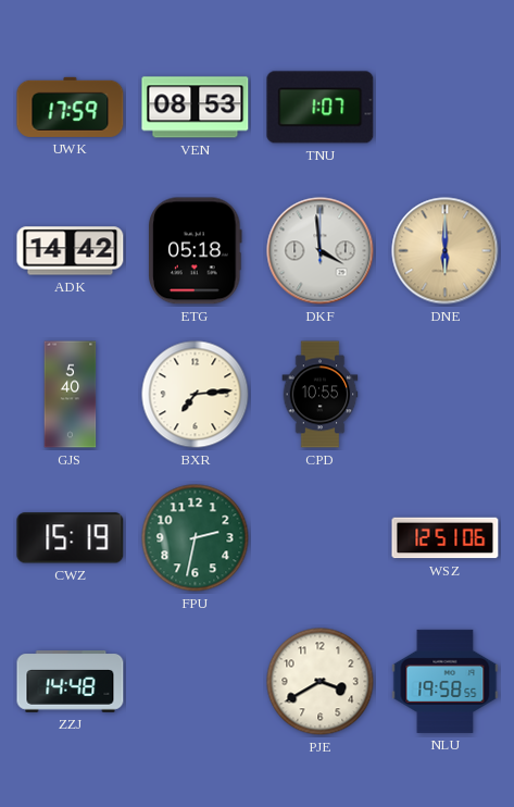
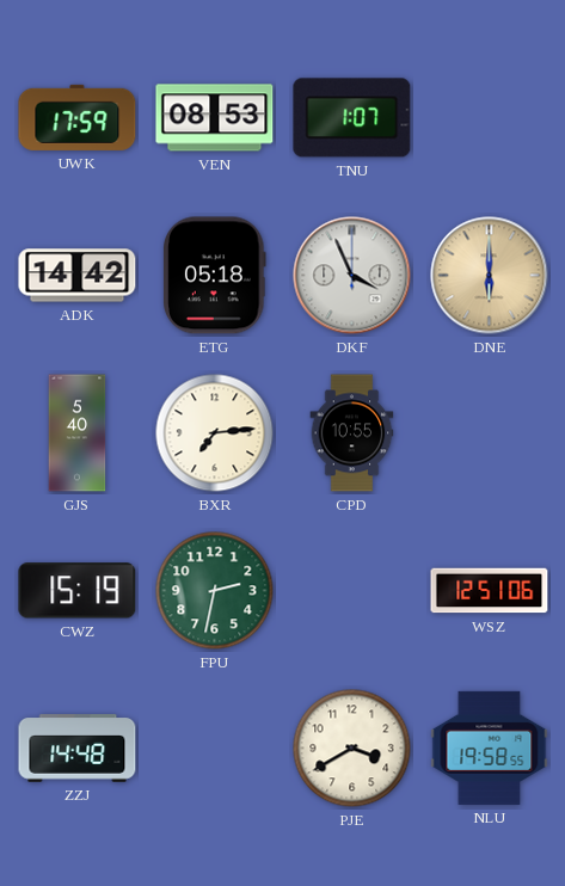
DKF: 3:59 -> 3:56
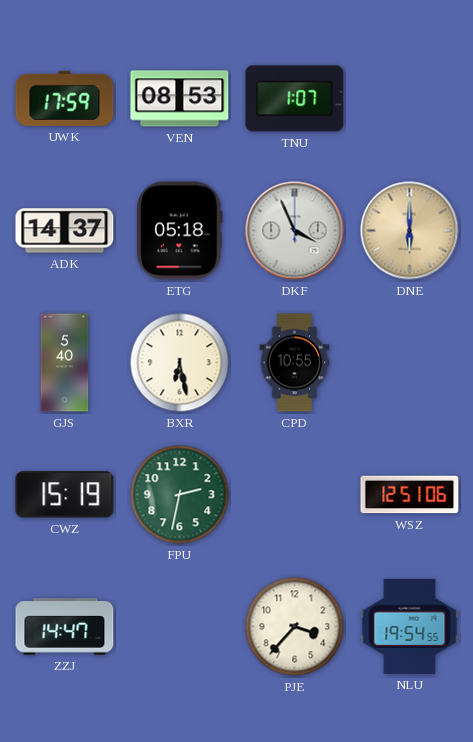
ADK: 14:42 -> 14:37
BXR: 7:14 -> 6:28
ZZJ: 14:48 -> 14:47
PJE: 3:40 -> 3:37
NLU: 19:58 -> 19:54
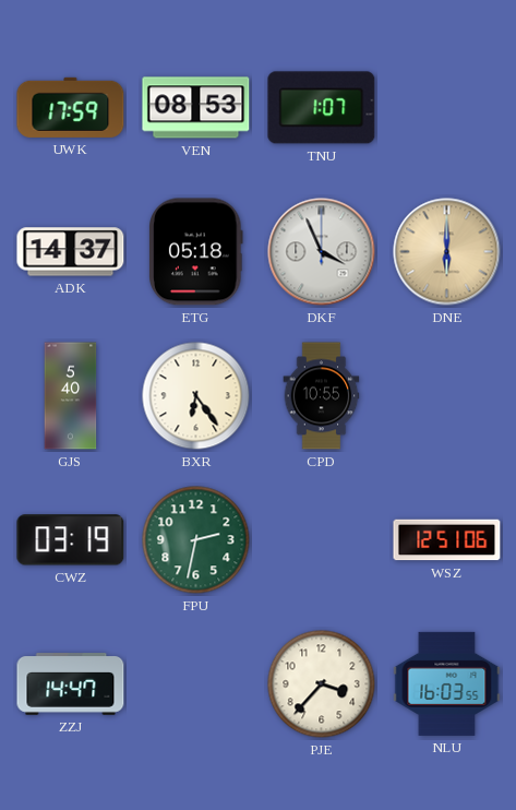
BXR: 6:28 -> 6:24
CWZ: 15:19 -> 03:19
NLU: 19:54 -> 16:03
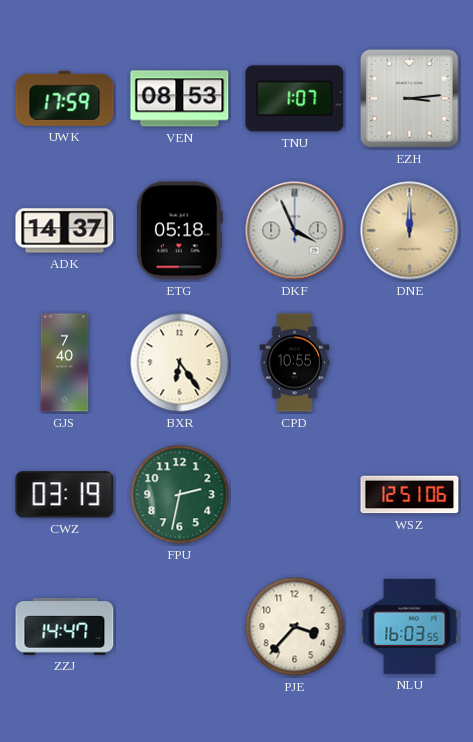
EZH: none -> 3:14
DNE: 6:00 -> 12:00
GJS: 5:40 -> 7:40
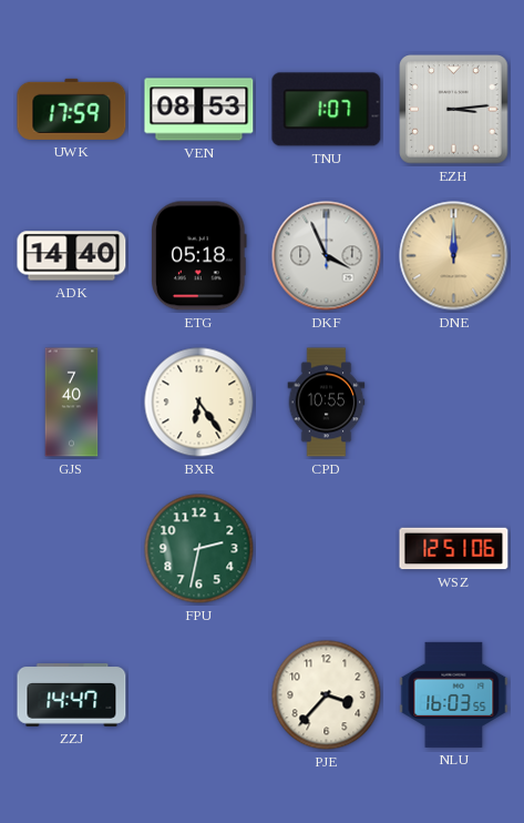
ADK: 14:37 -> 14:40
CWZ: 03:19 -> none
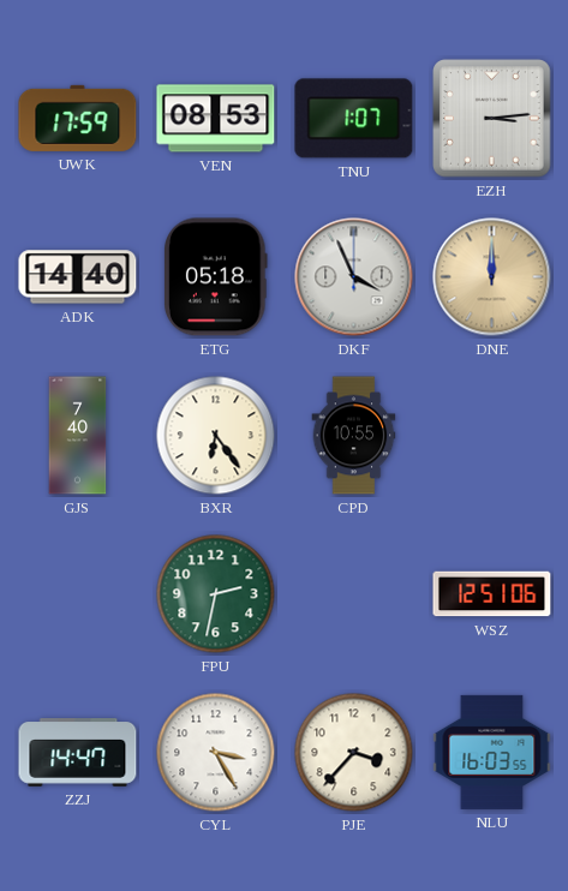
CYL: none -> 3:25
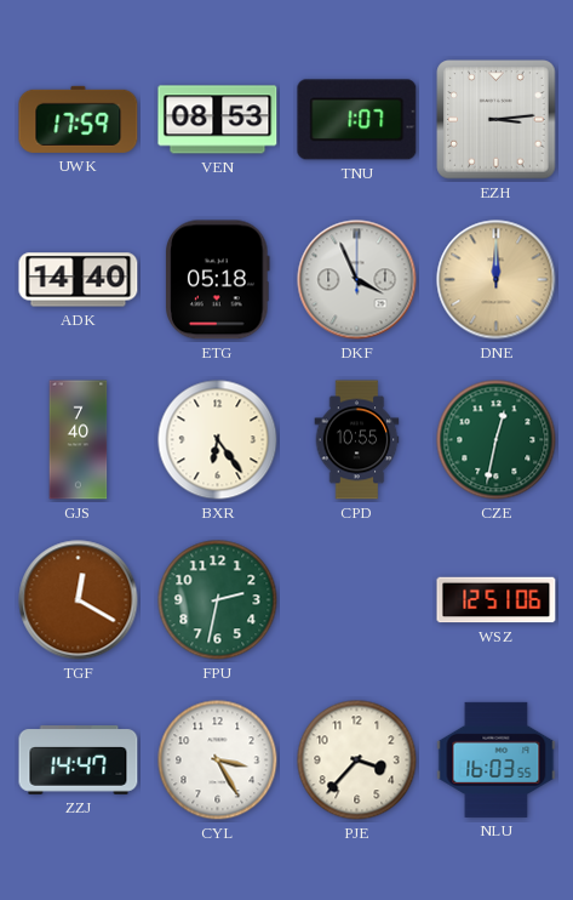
CZE: none -> 12:32
TGF: none -> 12:20
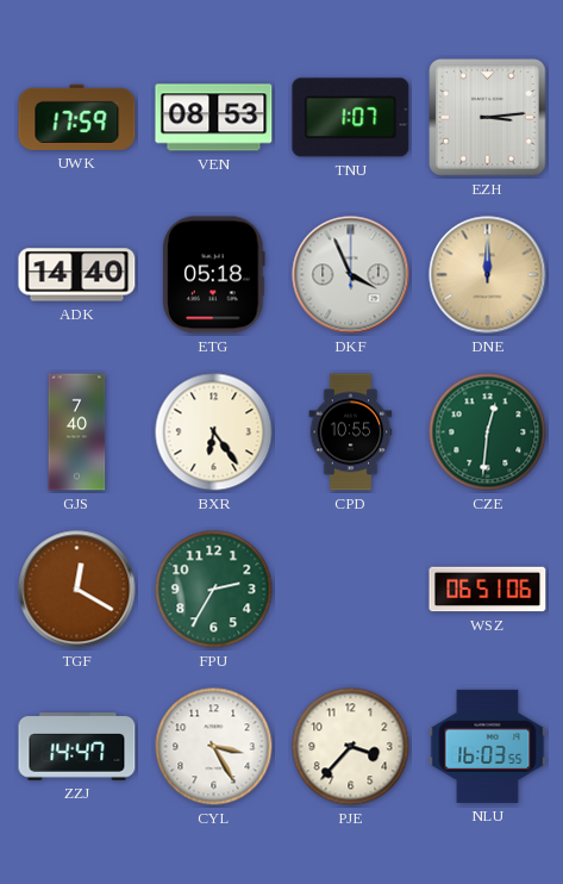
CZE: 12:32 -> 12:31
FPU: 2:32 -> 2:35
WSZ: 12:51 -> 06:51
